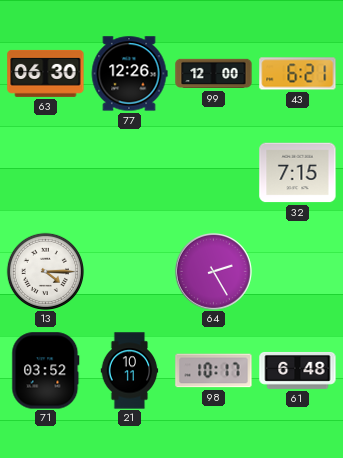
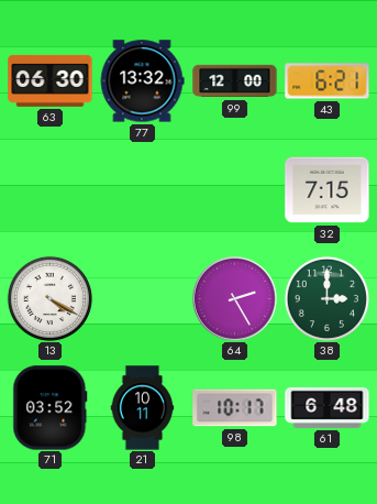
77: 12:26 -> 13:32
13: 4:15 -> 4:20
38: none -> 3:00
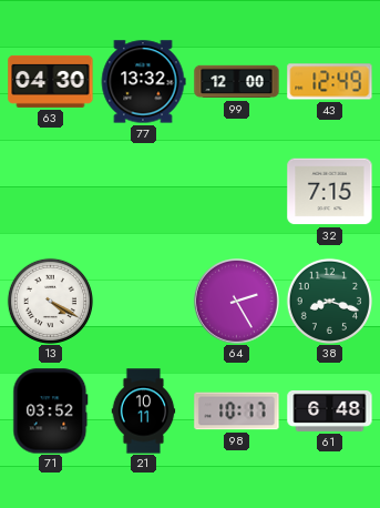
63: 06:30 -> 04:30
43: 6:21 -> 12:49
38: 3:00 -> 8:18
